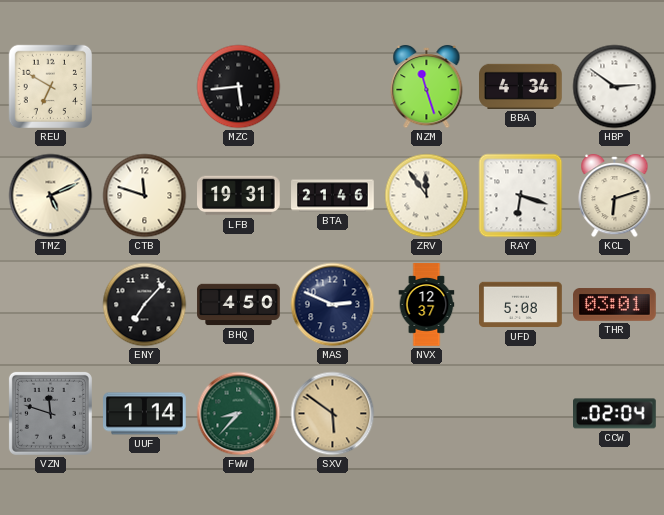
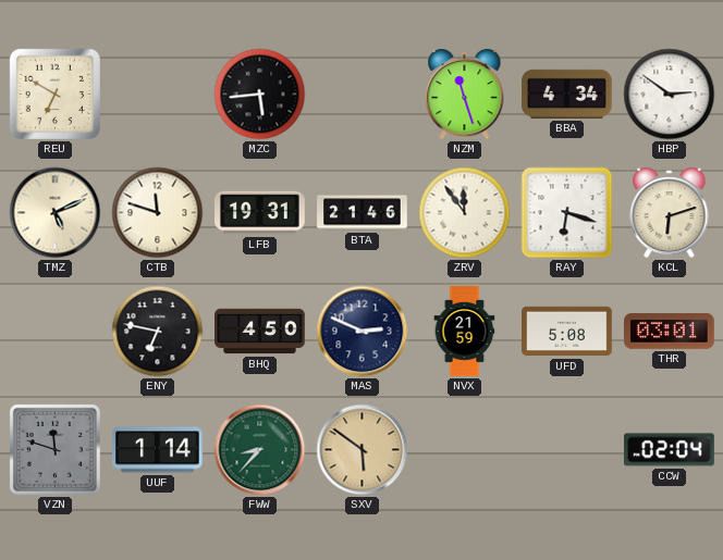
ENY: 7:07 -> 6:47
NVX: 12:37 -> 21:59
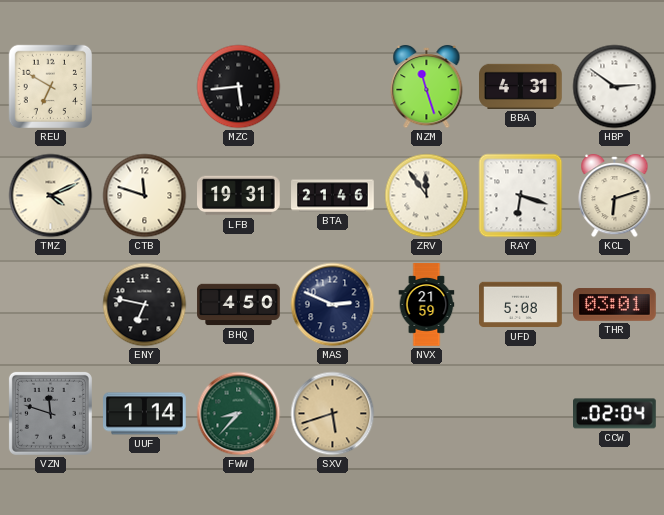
BBA: 4:34 -> 4:31
TMZ: 5:11 -> 4:11
SXV: 5:51 -> 5:42
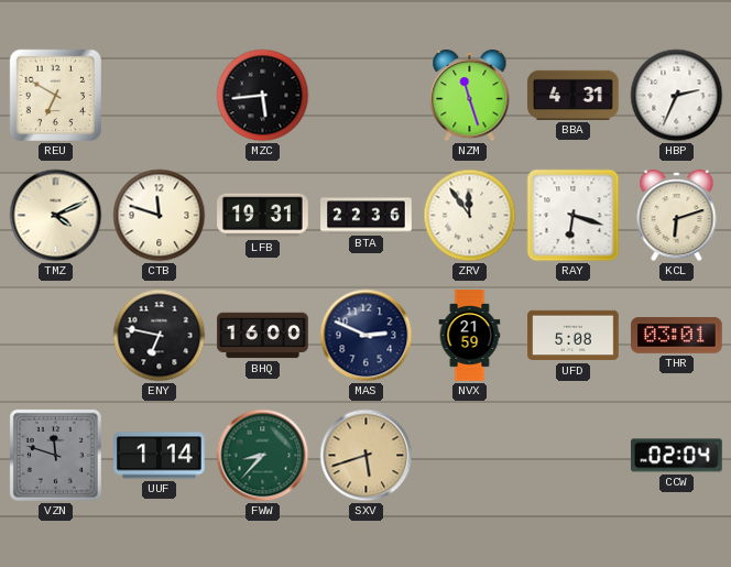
HBP: 2:51 -> 2:34
BTA: 21:46 -> 22:36
BHQ: 4:50 -> 16:00
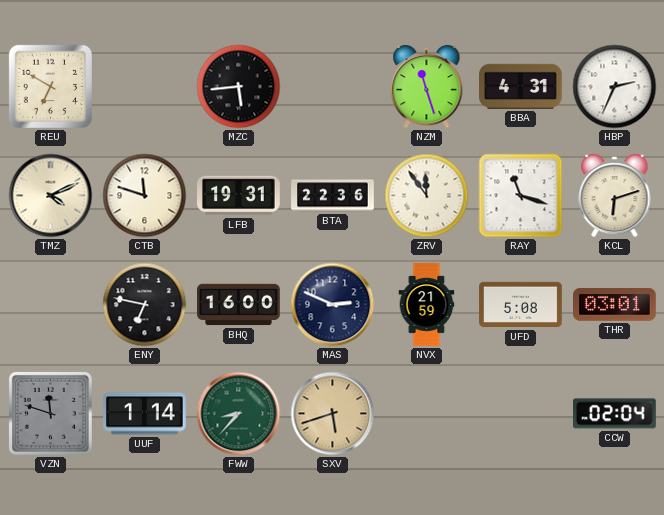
RAY: 6:18 -> 11:18
